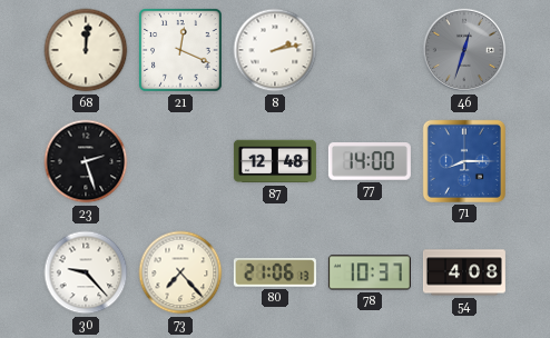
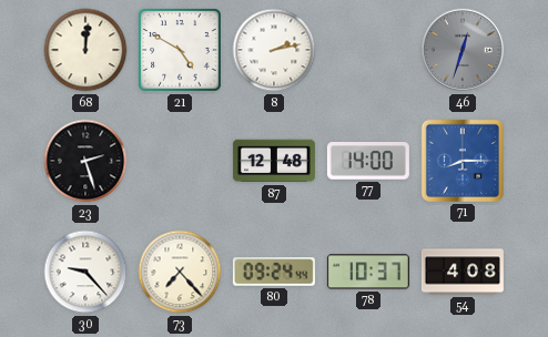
21: 12:19 -> 4:50
80: 21:06 -> 09:24
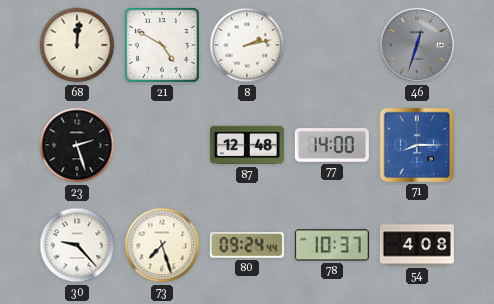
73: 7:23 -> 7:27
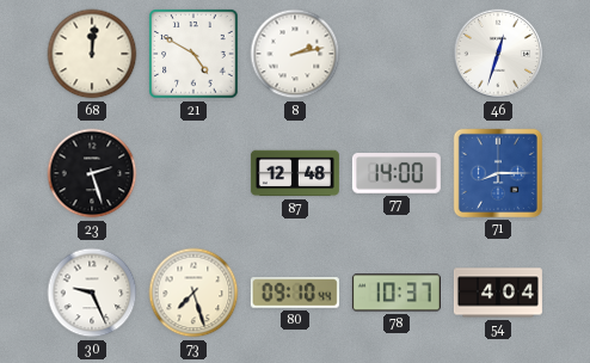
46 dial: grey -> white
30: 9:23 -> 9:26
80: 09:24 -> 09:10
54: 4:08 -> 4:04
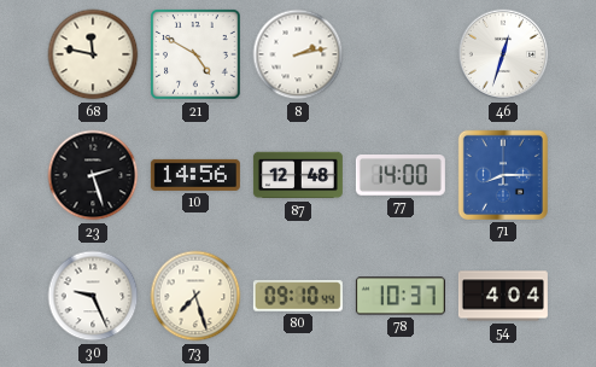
68: 12:01 -> 11:47
10: none -> 14:56
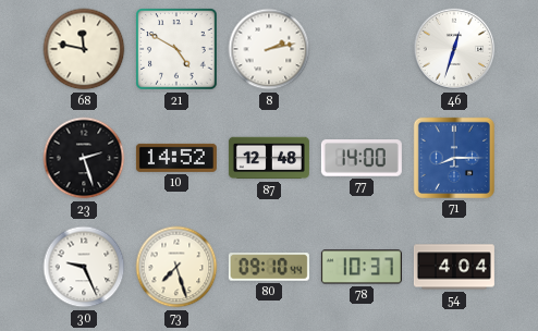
10: 14:56 -> 14:52
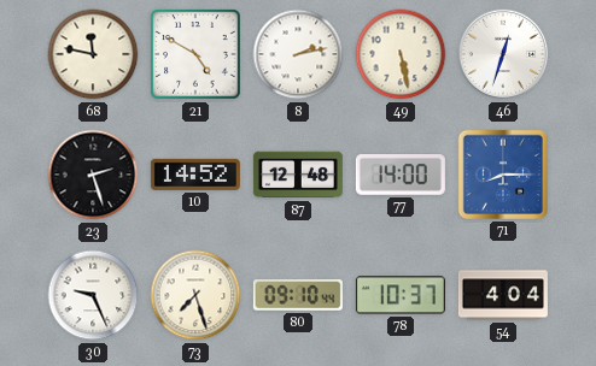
49: none -> 5:28
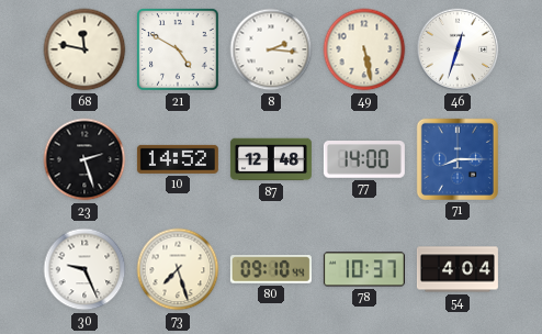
8: 2:13 -> 2:16
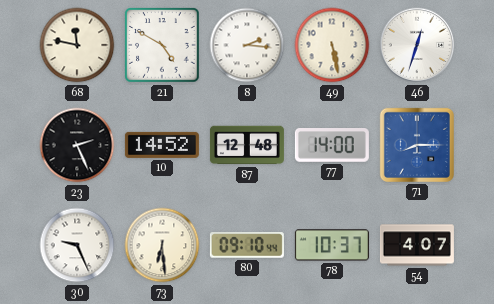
23: 2:27 -> 2:26
73: 7:27 -> 6:29
54: 4:04 -> 4:07
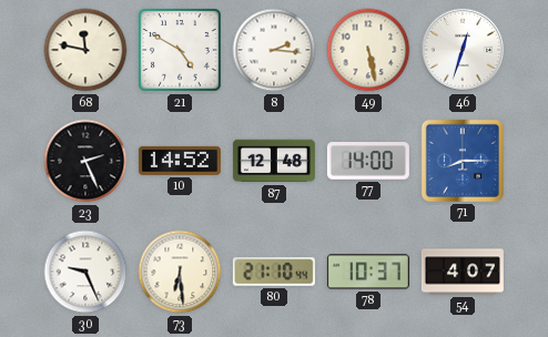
80: 09:10 -> 21:10
